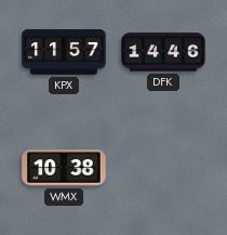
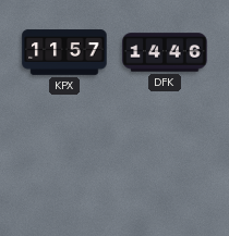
WMX: 10:38 -> none
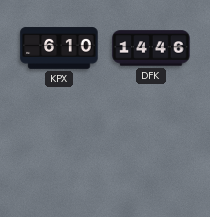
KPX: 11:57 -> 6:10
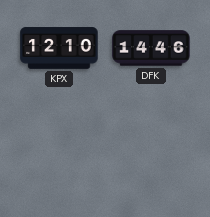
KPX: 6:10 -> 12:10
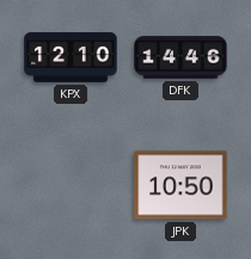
JPK: none -> 10:50
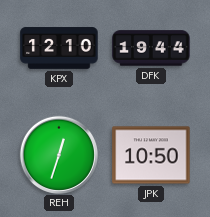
DFK: 14:46 -> 19:44
REH: none -> 12:33
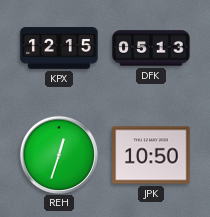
KPX: 12:10 -> 12:15
DFK: 19:44 -> 05:13
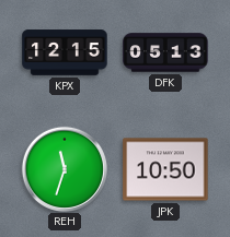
REH: 12:33 -> 11:33
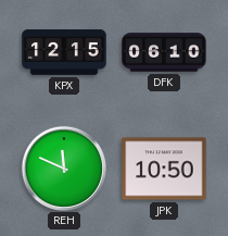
DFK: 05:13 -> 06:10
REH: 11:33 -> 11:49
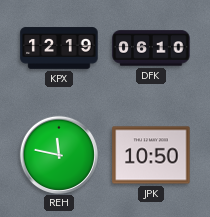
KPX: 12:15 -> 12:19
REH: 11:49 -> 11:47
